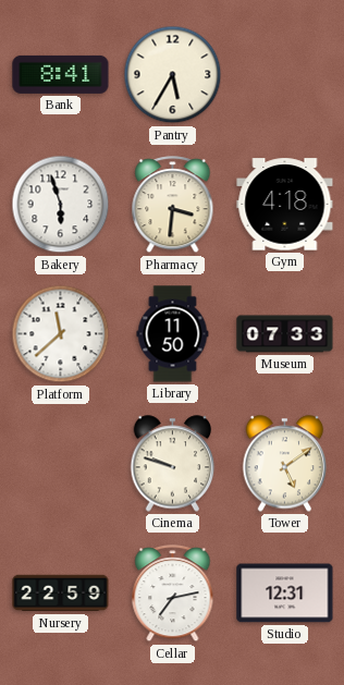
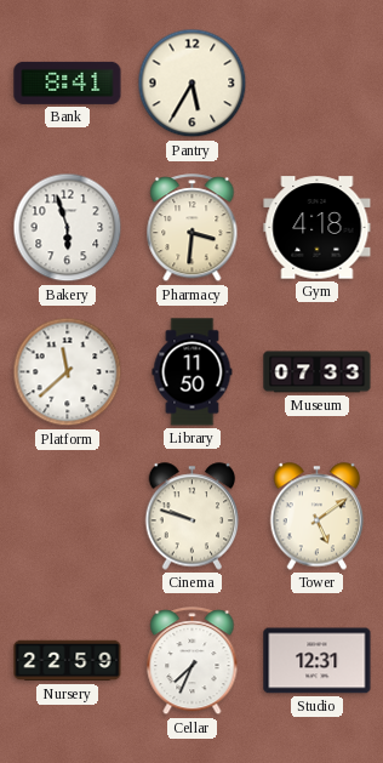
Cellar: 7:13 -> 7:34
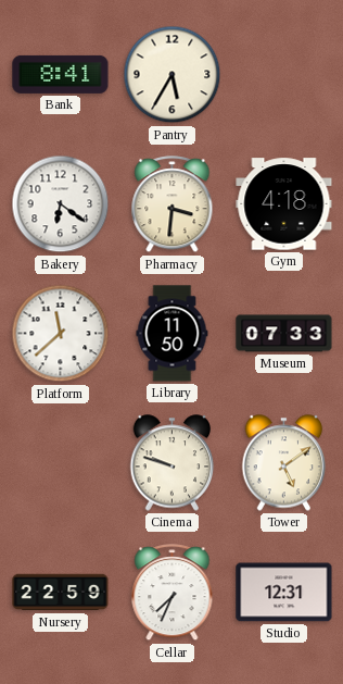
Bakery: 5:57 -> 6:21
